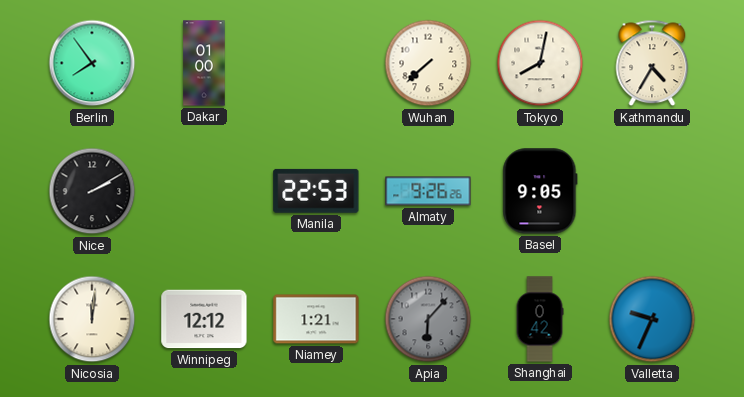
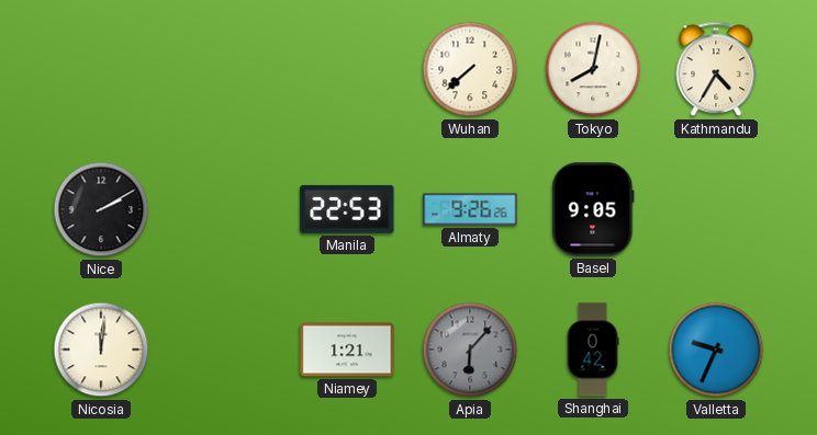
Berlin: 7:54 -> none
Dakar: 01:00 -> none
Winnipeg: 12:12 -> none
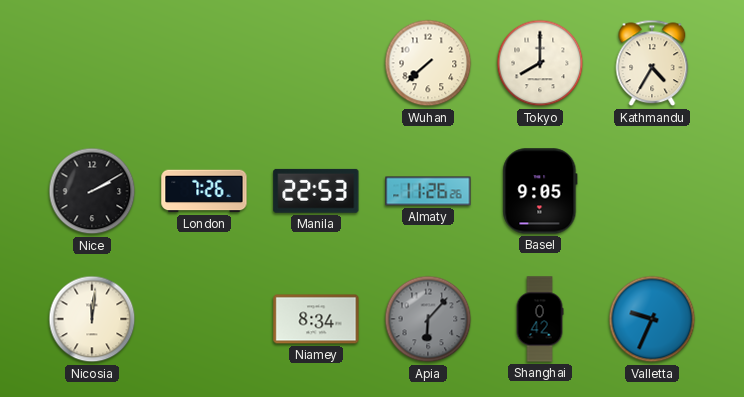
Tokyo: 8:02 -> 8:00
London: none -> 7:26
Almaty: 9:26 -> 11:26
Niamey: 1:21 -> 8:34
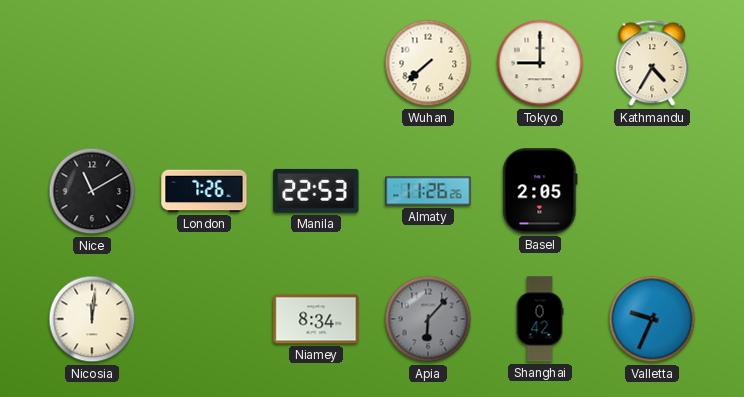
Tokyo: 8:00 -> 9:00
Nice: 2:10 -> 11:10
Basel: 9:05 -> 2:05
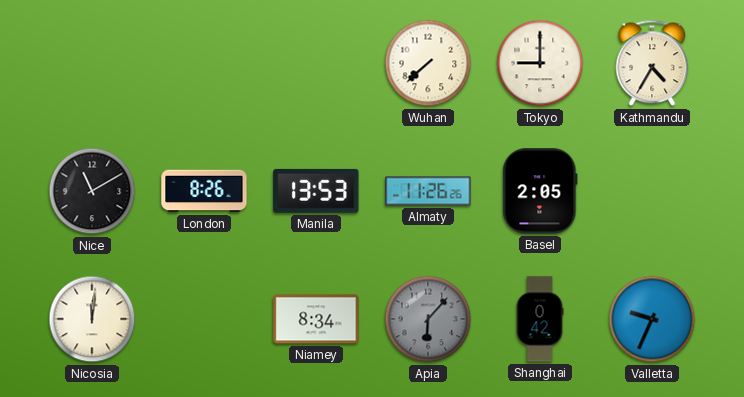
London: 7:26 -> 8:26
Manila: 22:53 -> 13:53
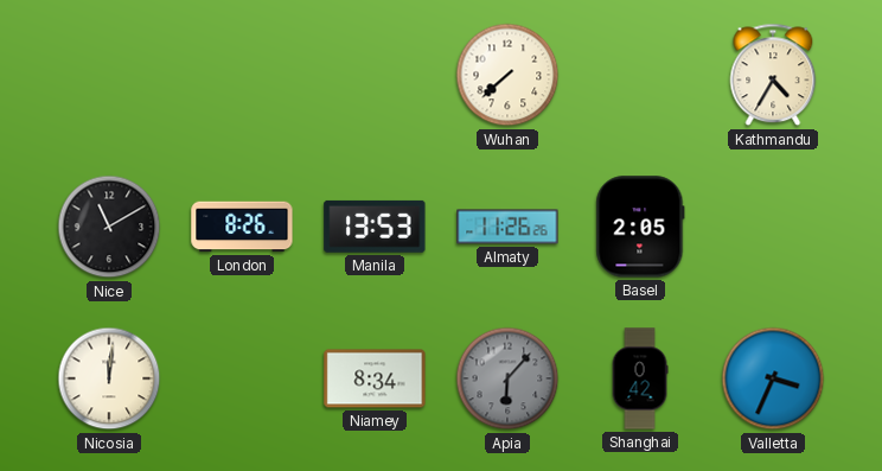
Tokyo: 9:00 -> none
Valletta: 9:34 -> 3:34
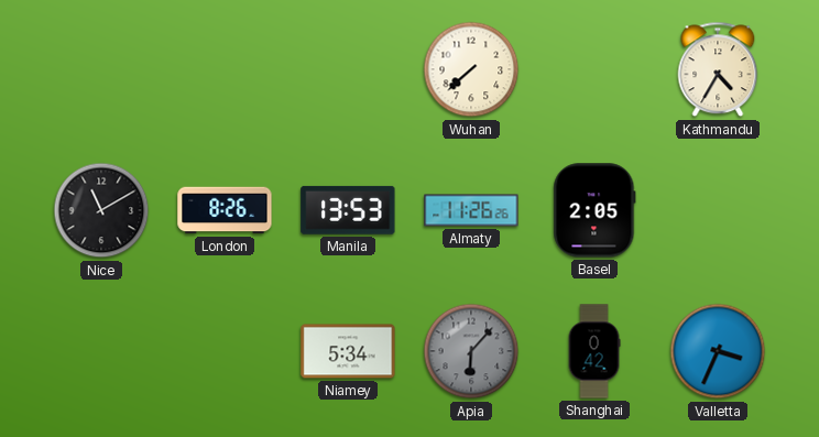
Nicosia: 12:01 -> none
Niamey: 8:34 -> 5:34
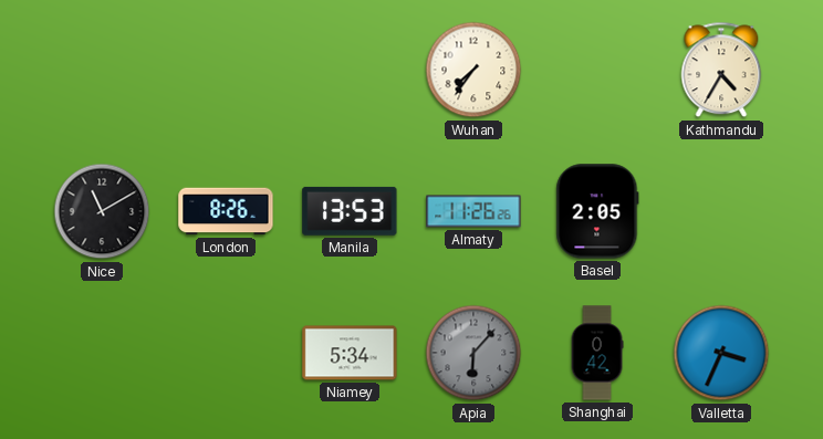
Wuhan: 7:38 -> 7:36
